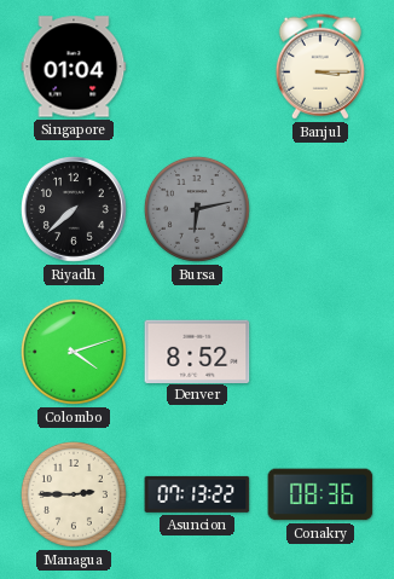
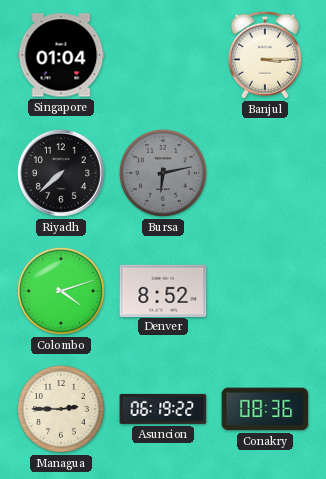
Asuncion: 07:13 -> 06:19
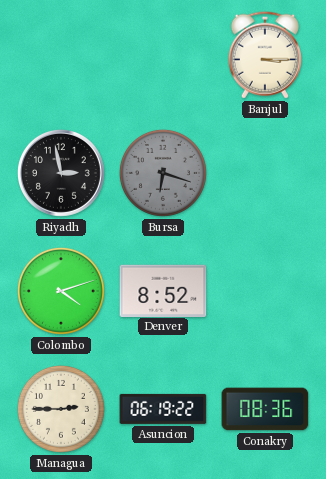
Singapore: 01:04 -> none
Riyadh: 7:38 -> 2:58
Bursa: 6:13 -> 6:18
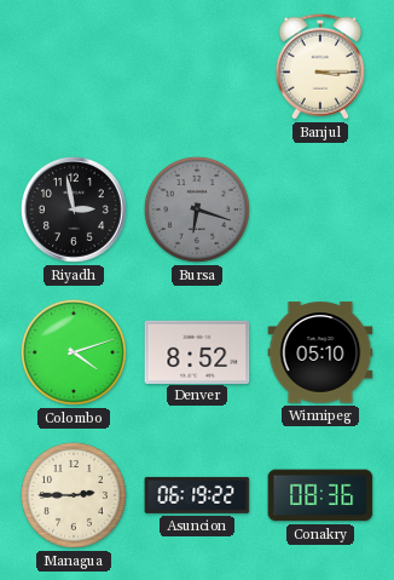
Winnipeg: none -> 05:10
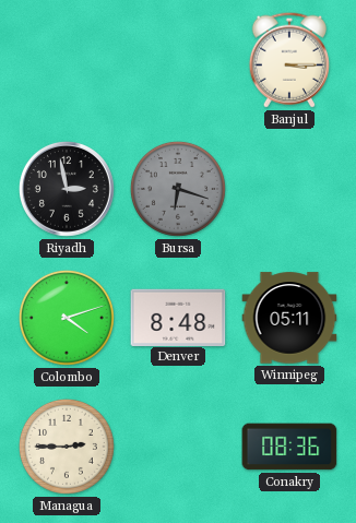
Denver: 8:52 -> 8:48
Winnipeg: 05:10 -> 05:11
Asuncion: 06:19 -> none
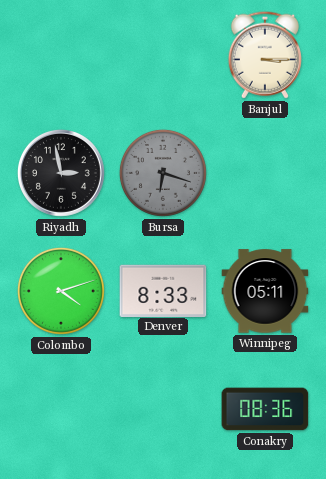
Denver: 8:48 -> 8:33
Managua: 2:45 -> none
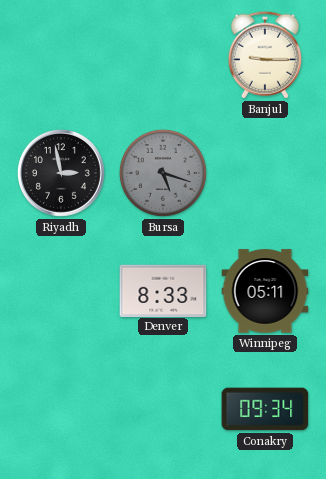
Banjul: 3:15 -> 9:15
Bursa: 6:18 -> 5:18
Colombo: 4:12 -> none
Conakry: 08:36 -> 09:34
